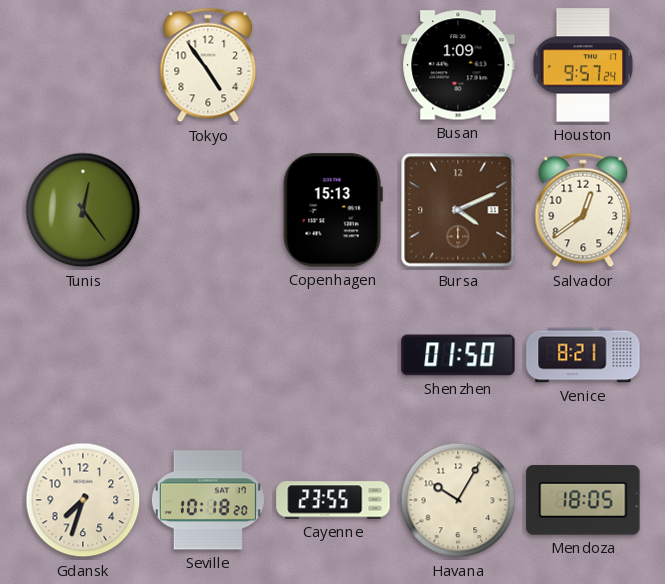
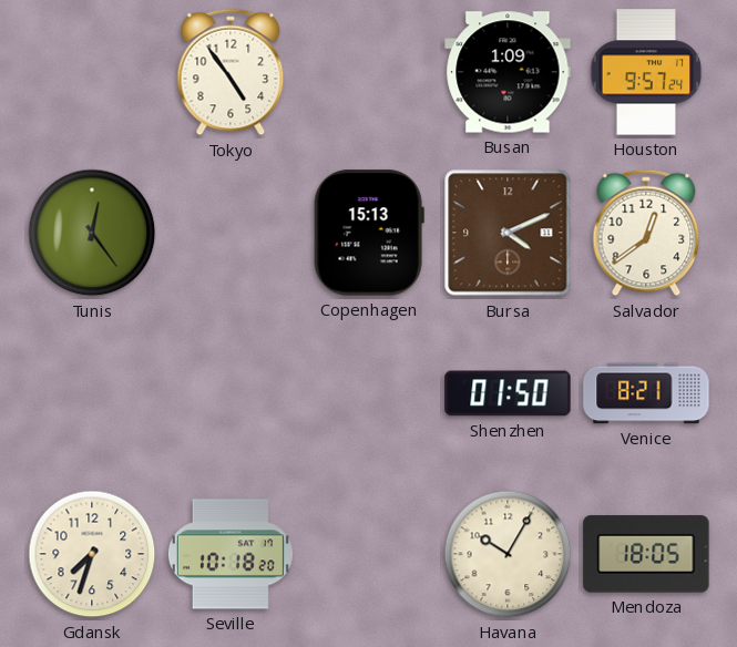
Cayenne: 23:55 -> none
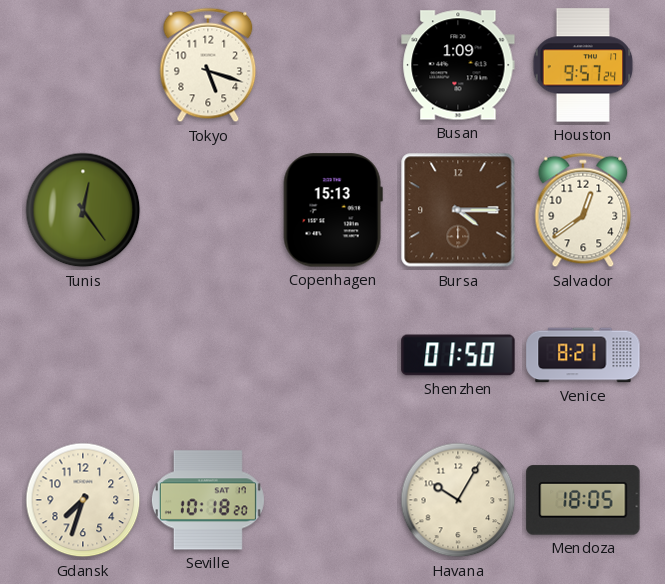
Tokyo: 4:54 -> 5:18
Bursa: 4:11 -> 4:15
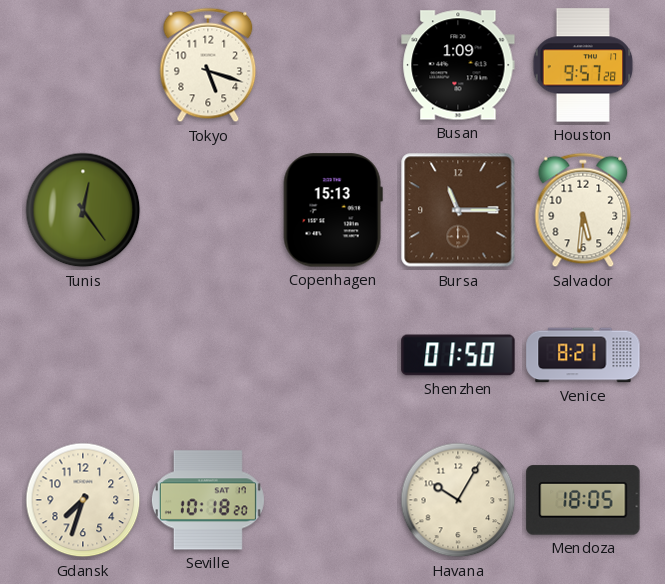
Houston: 9:57:24 -> 9:57:28
Bursa: 4:15 -> 11:15
Salvador: 12:39 -> 5:31
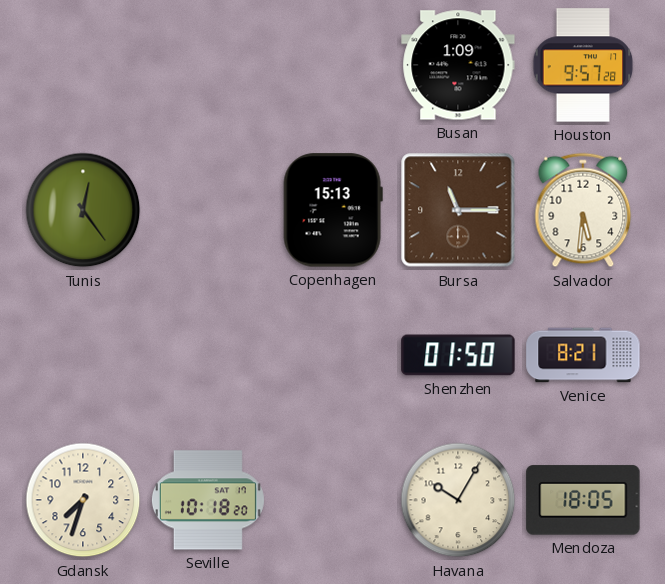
Tokyo: 5:18 -> none
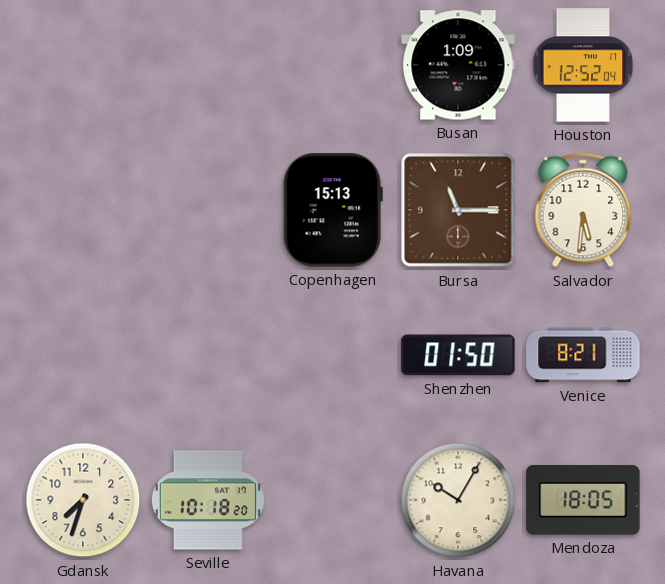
Houston: 9:57 -> 12:52
Tunis: 12:24 -> none
